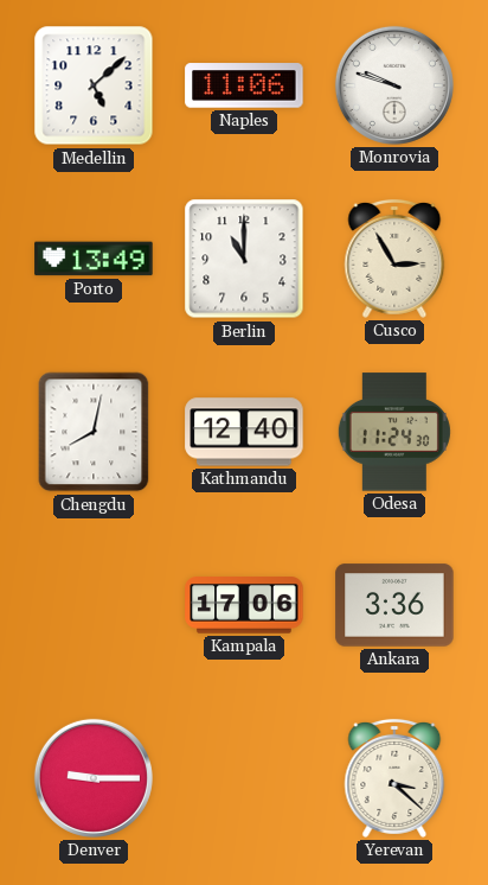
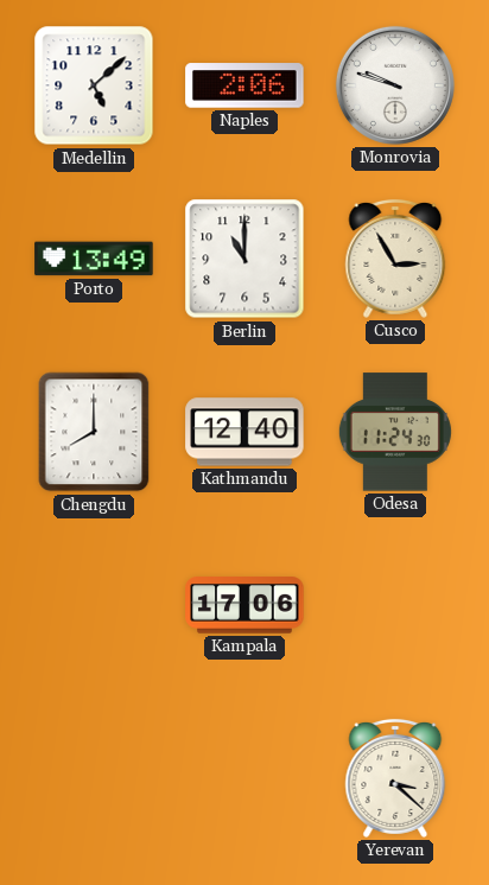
Naples: 11:06 -> 2:06
Chengdu: 8:02 -> 8:00
Ankara: 3:36 -> none
Denver: 9:15 -> none
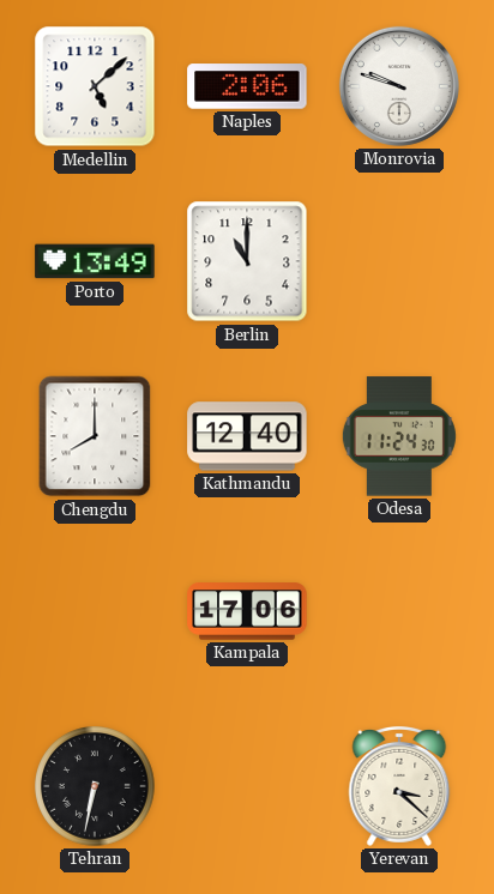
Cusco: 2:55 -> none
Tehran: none -> 6:32
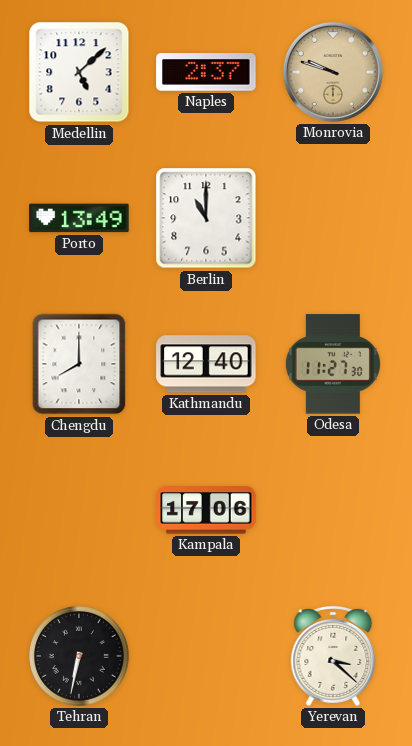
Naples: 2:06 -> 2:37
Monrovia dial: white -> champagne
Odesa: 11:24 -> 11:27
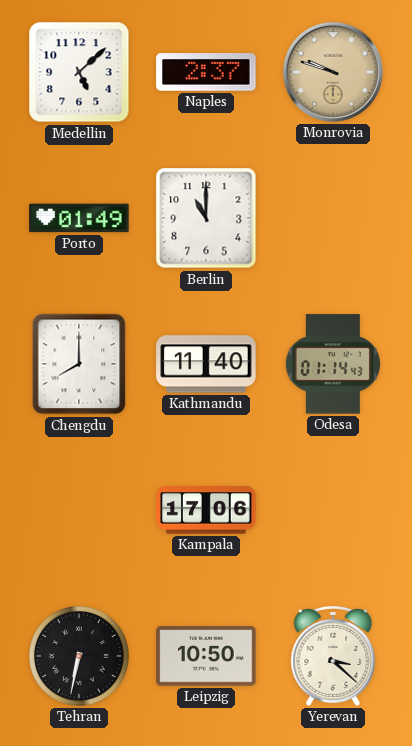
Porto: 13:49 -> 01:49
Kathmandu: 12:40 -> 11:40
Odesa: 11:27 -> 01:14
Leipzig: none -> 10:50
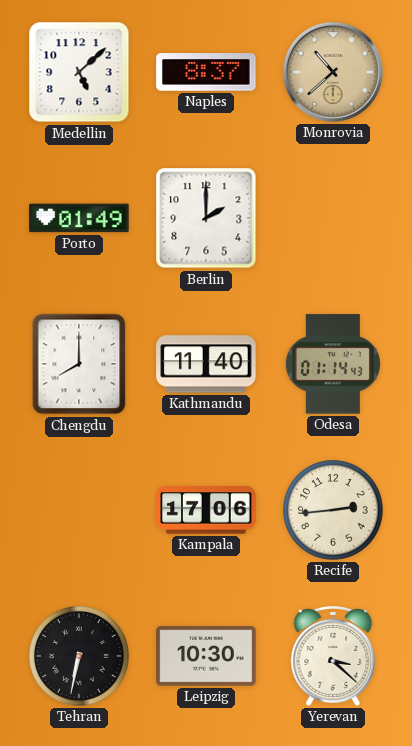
Naples: 2:37 -> 8:37
Monrovia: 9:48 -> 10:38
Berlin: 11:00 -> 2:00
Recife: none -> 2:44
Leipzig: 10:50 -> 10:30
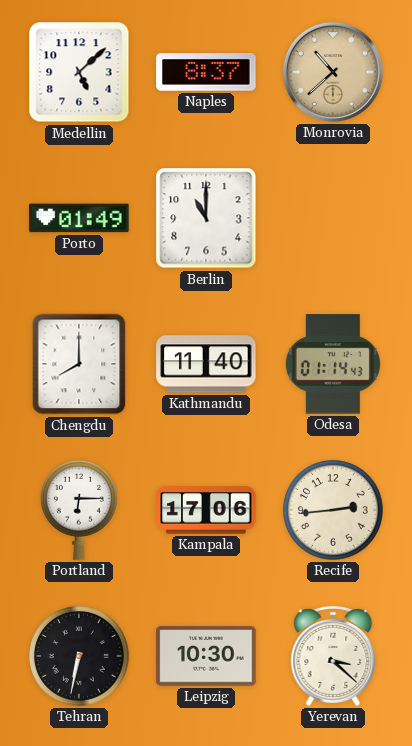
Berlin: 2:00 -> 11:00
Portland: none -> 6:15
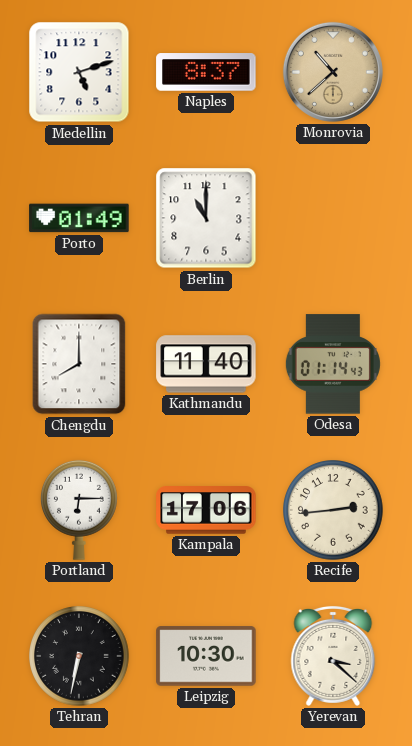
Medellin: 5:08 -> 5:12
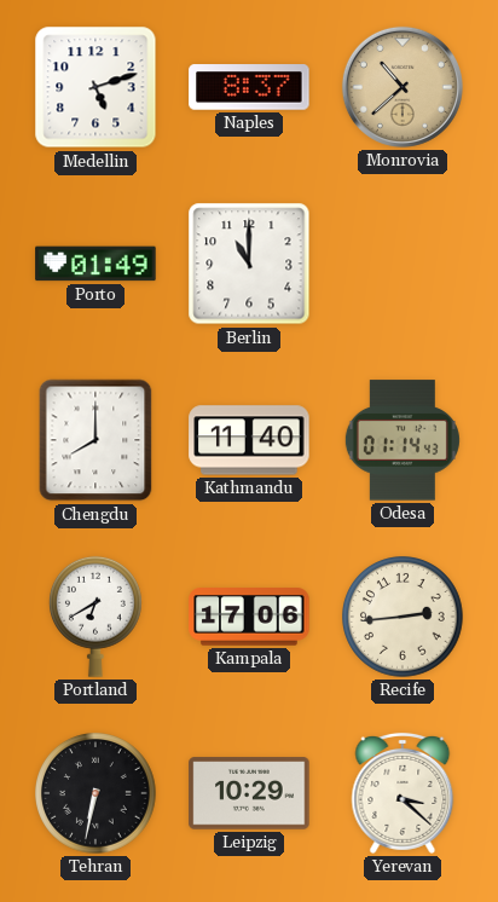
Portland: 6:15 -> 6:40
Leipzig: 10:30 -> 10:29
